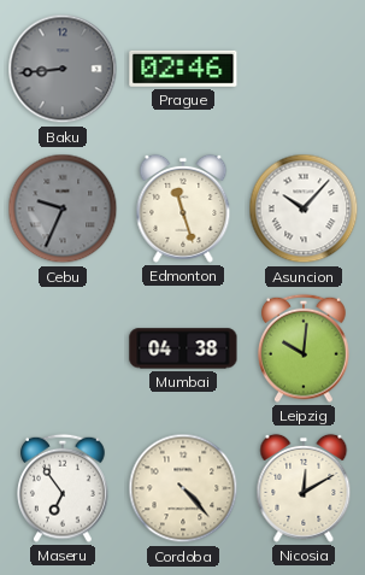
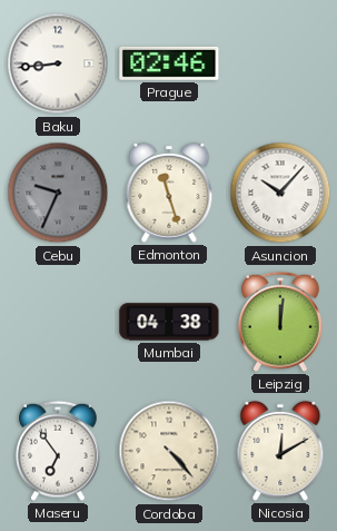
Baku dial: grey -> white
Leipzig: 10:01 -> 12:01
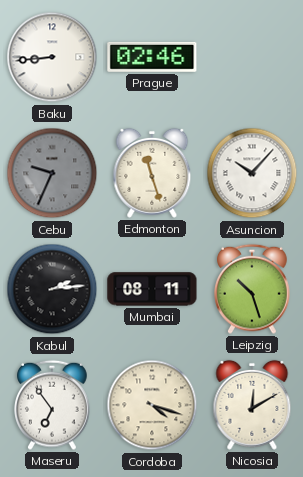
Kabul: none -> 2:14
Mumbai: 04:38 -> 08:11
Leipzig: 12:01 -> 10:27
Cordoba: 4:23 -> 4:18
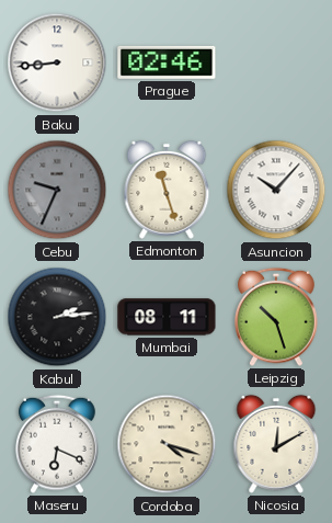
Maseru: 6:54 -> 6:19
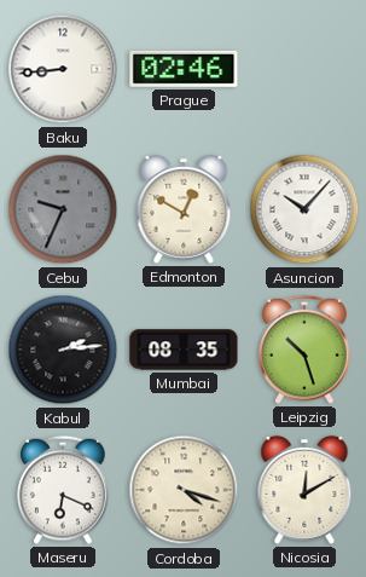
Edmonton: 11:27 -> 12:50
Mumbai: 08:11 -> 08:35
